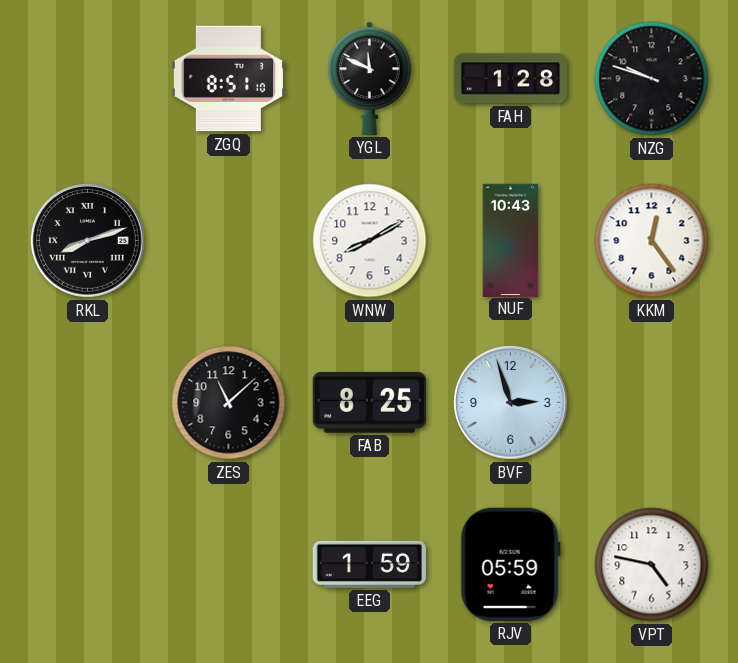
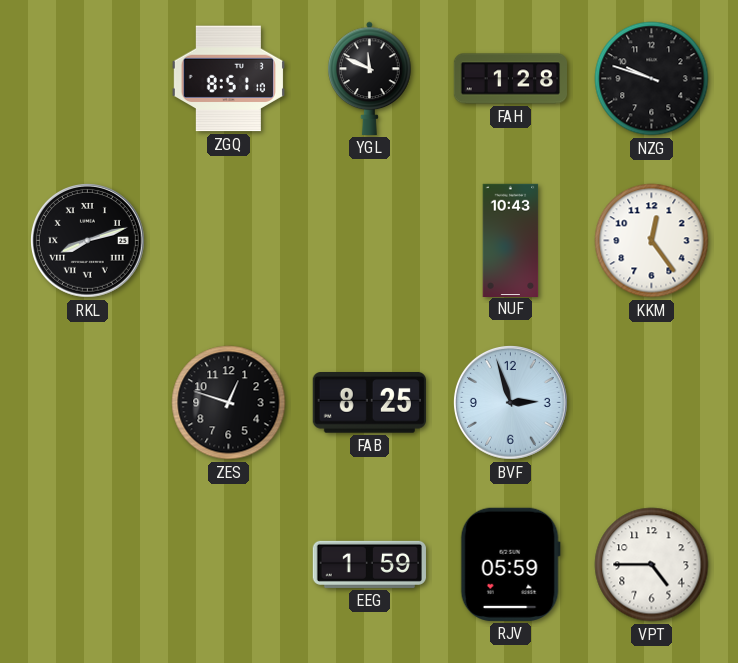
WNW: 8:10 -> none
ZES: 11:08 -> 12:48
VPT: 4:47 -> 4:45
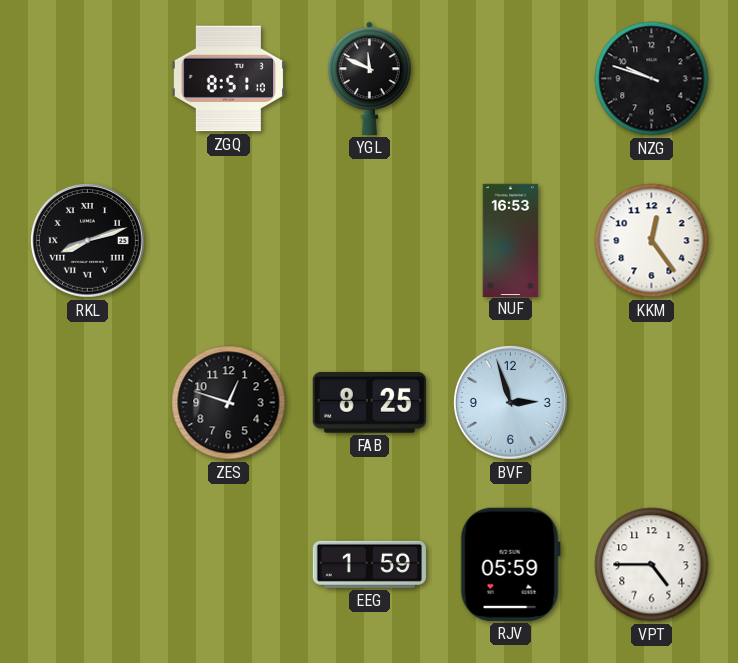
FAH: 1:28 -> none
NUF: 10:43 -> 16:53
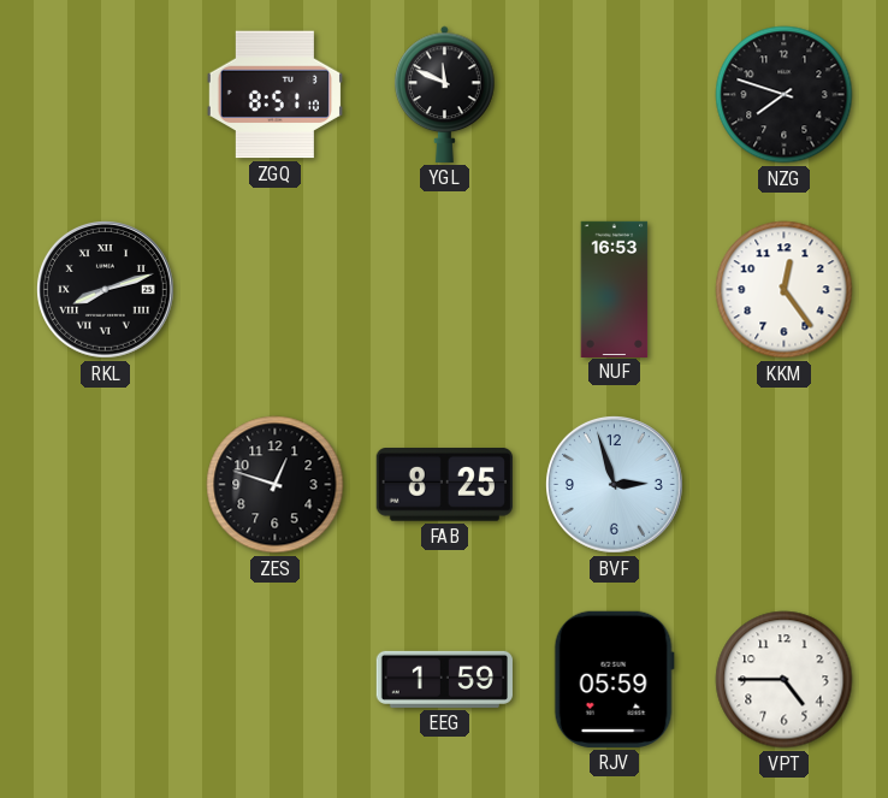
NZG: 9:48 -> 7:48
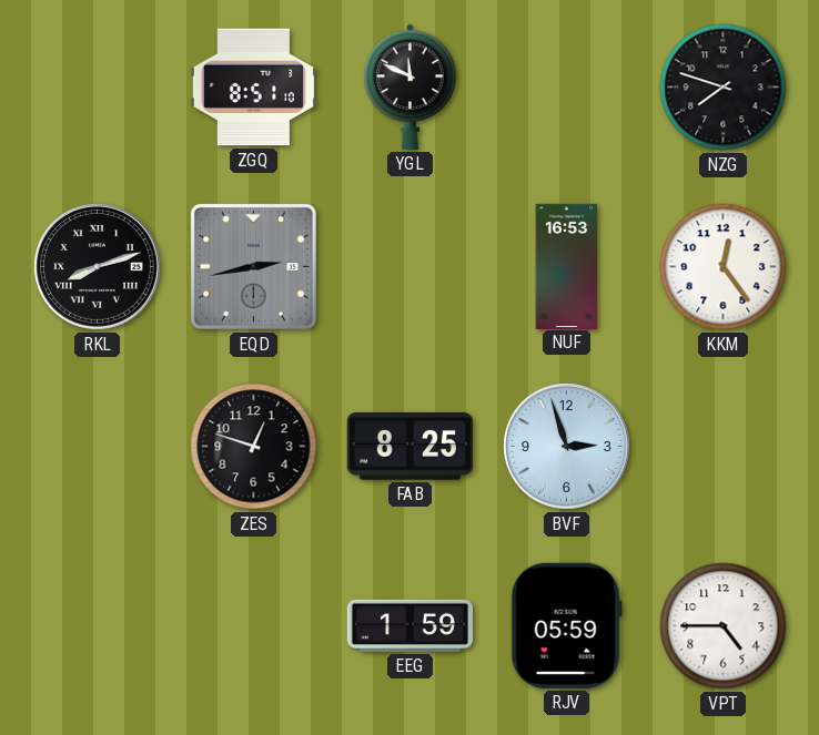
EQD: none -> 2:43
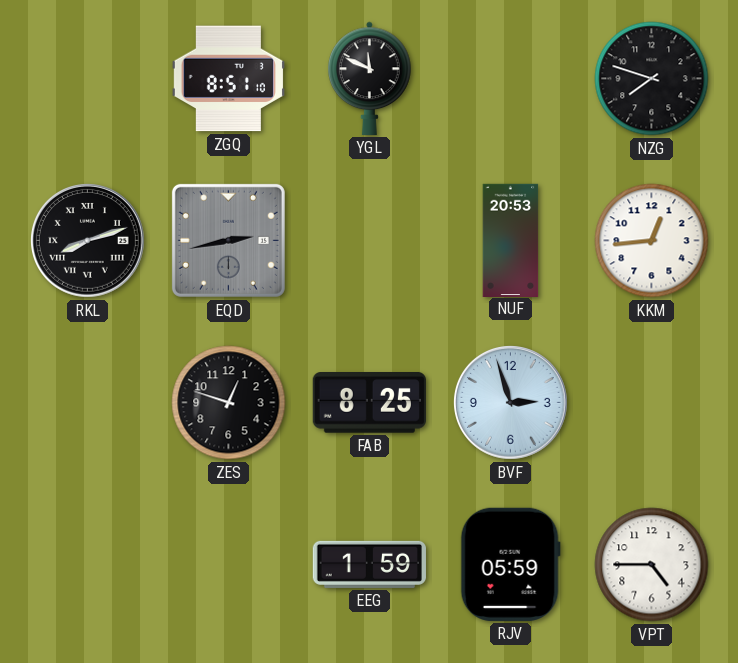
NUF: 16:53 -> 20:53
KKM: 12:24 -> 12:44
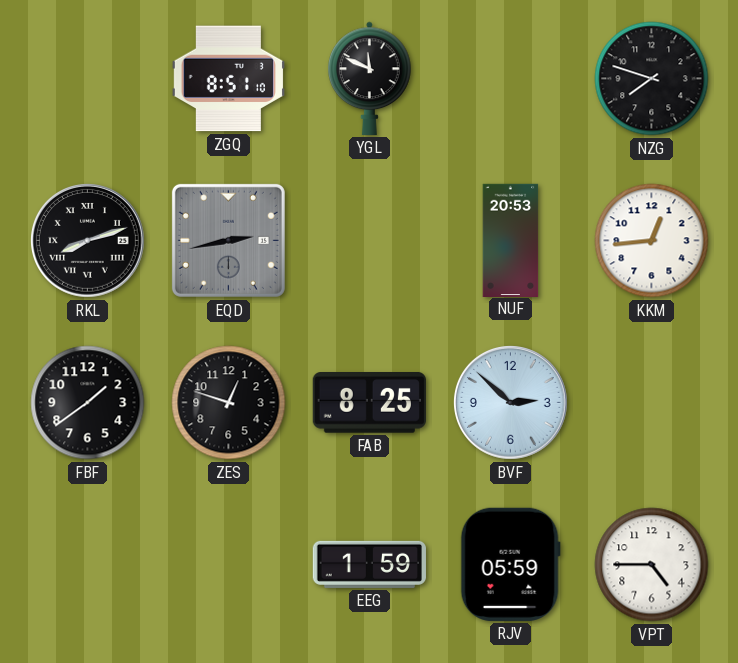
FBF: none -> 1:39
BVF: 2:57 -> 2:52
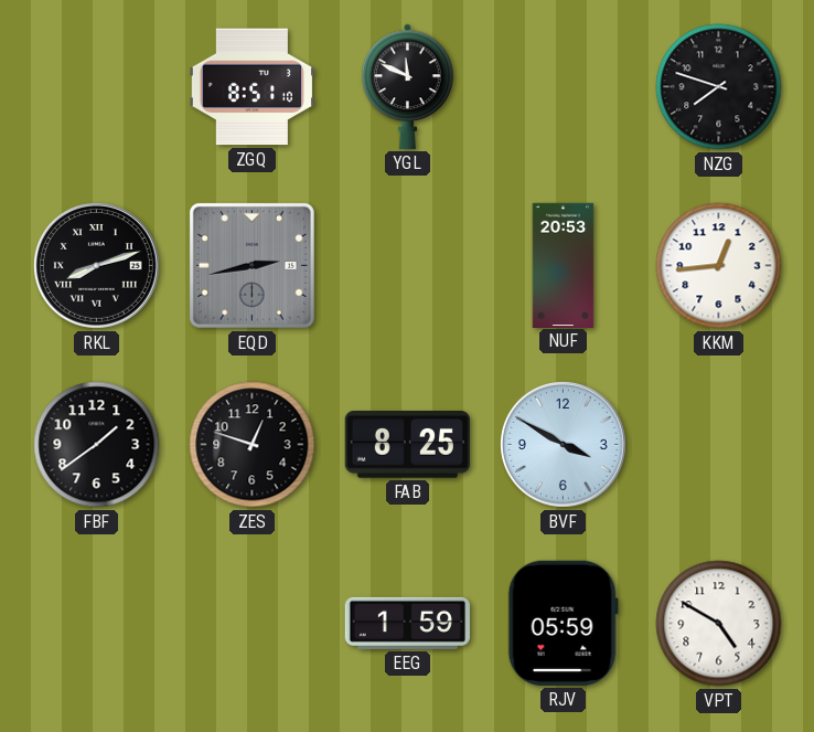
BVF: 2:52 -> 3:50
VPT: 4:45 -> 4:50
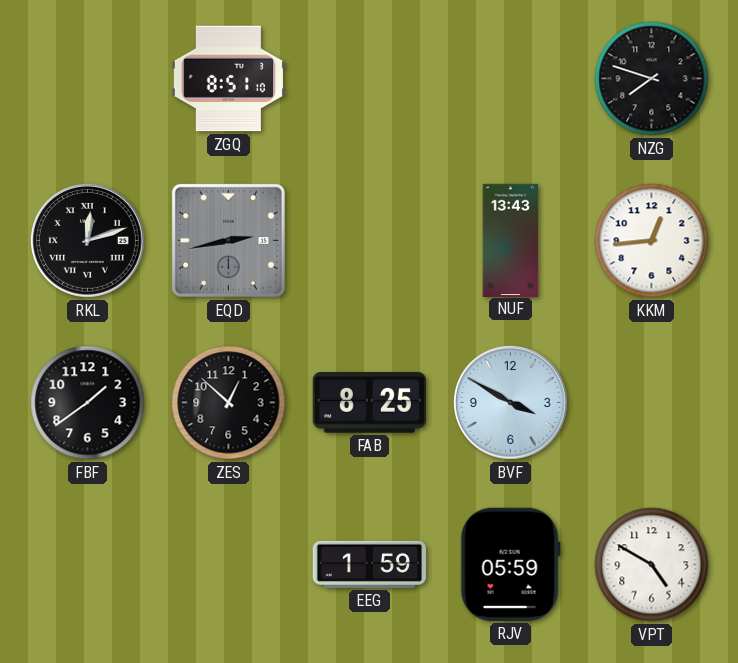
YGL: 11:49 -> none
RKL: 8:12 -> 12:12
NUF: 20:53 -> 13:43
ZES: 12:48 -> 12:52
